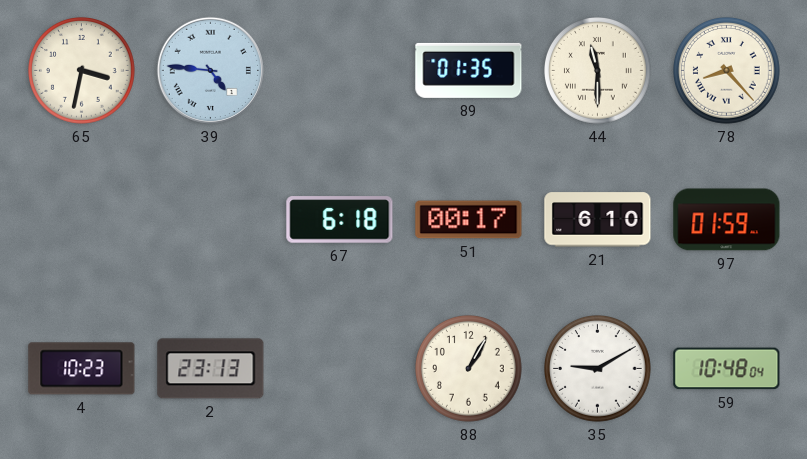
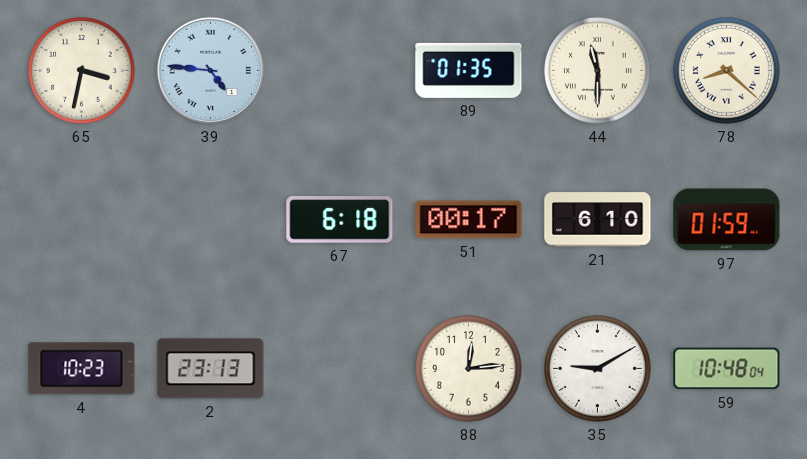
78: 8:23 -> 8:22
88: 1:05 -> 12:14
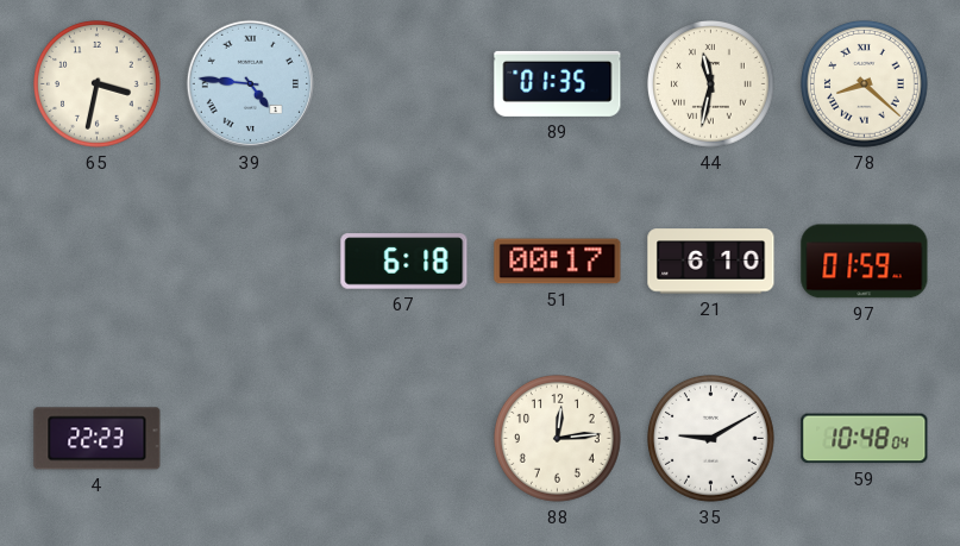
44: 11:30 -> 11:32
4: 10:23 -> 22:23
2: 23:13 -> none
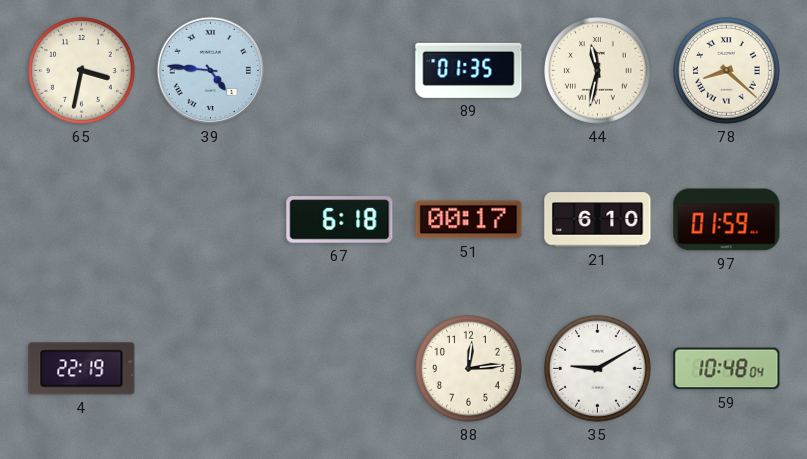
4: 22:23 -> 22:19
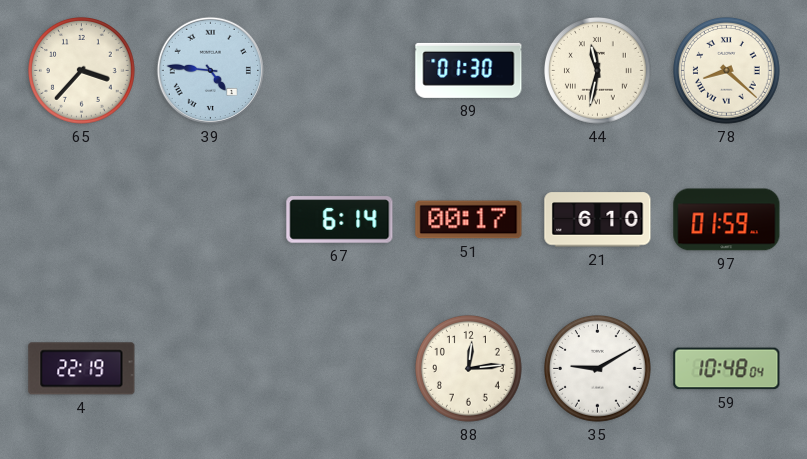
65: 3:32 -> 3:37
89: 01:35 -> 01:30
67: 6:18 -> 6:14
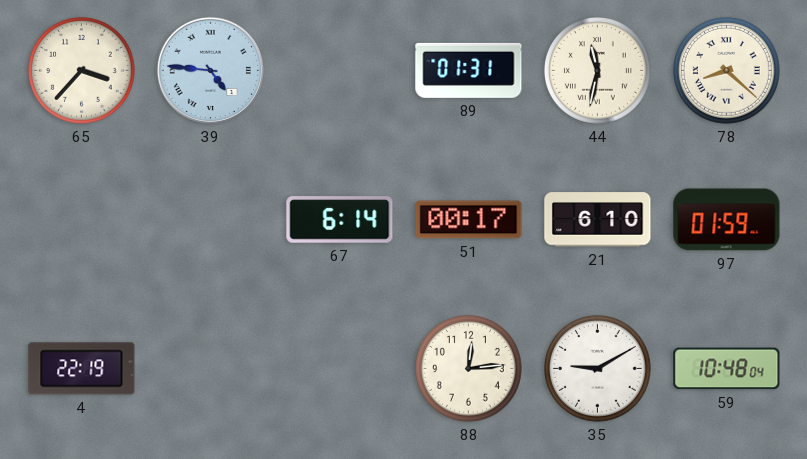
89: 01:30 -> 01:31
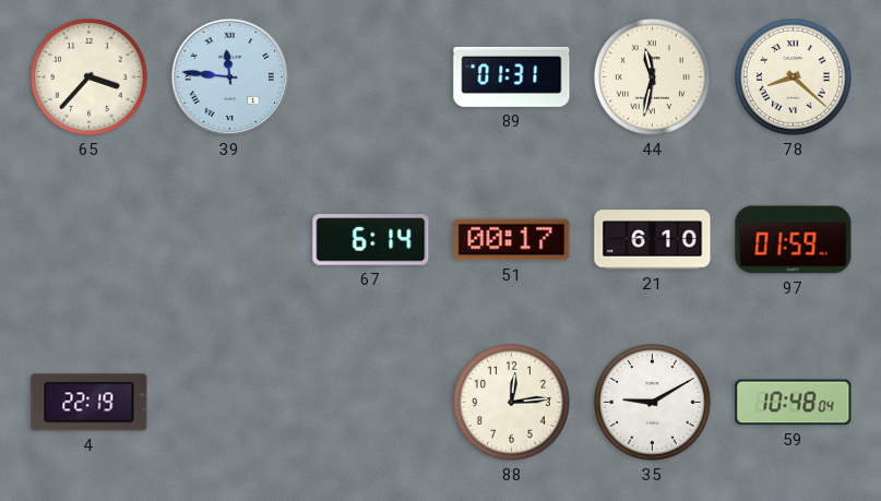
39: 4:46 -> 11:46
